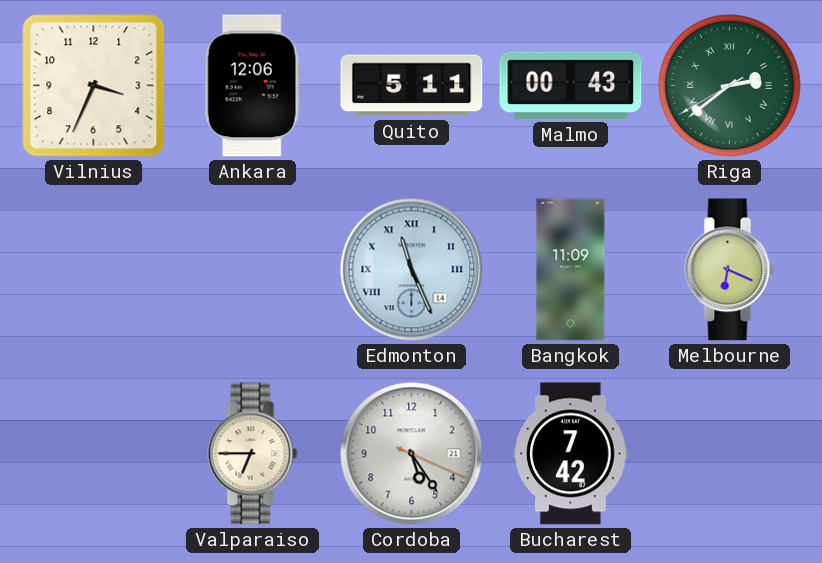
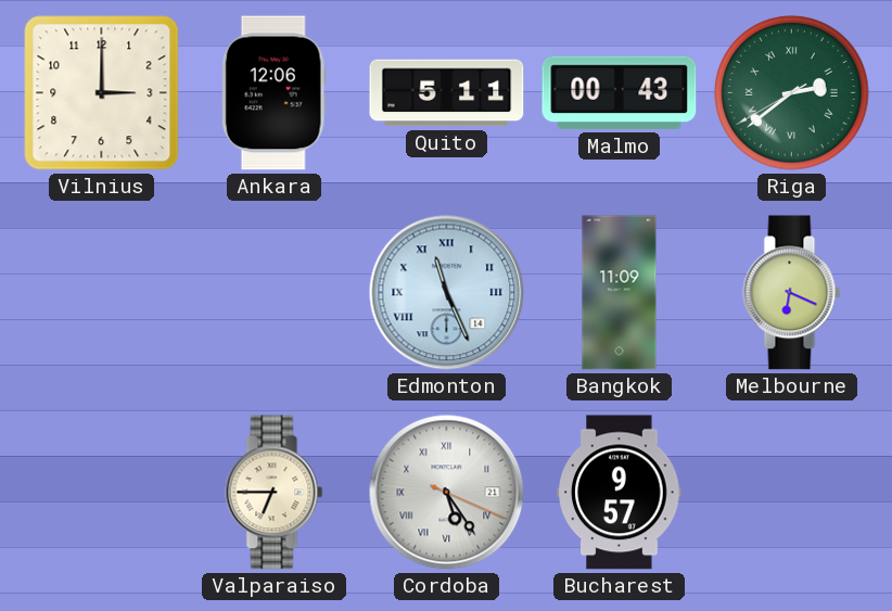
Vilnius: 3:34 -> 3:00
Cordoba numerals: Arabic -> Roman
Bucharest: 7:42 -> 9:57
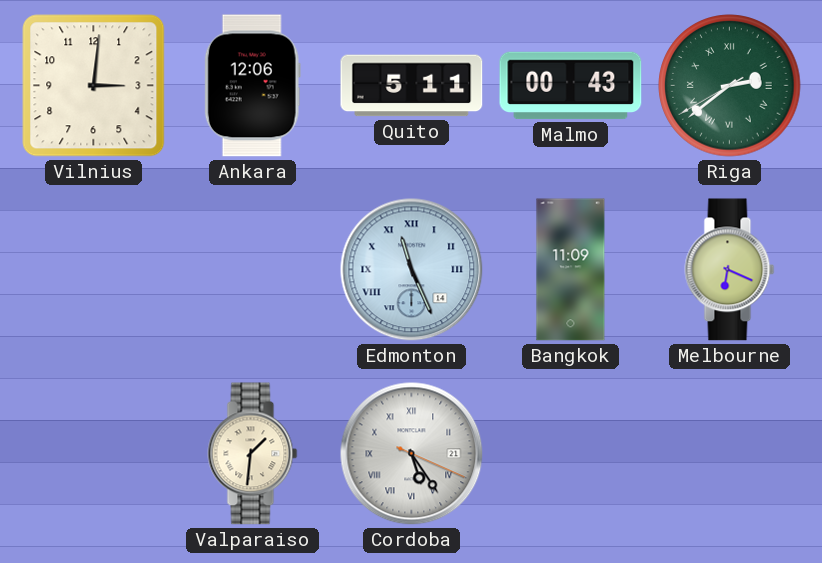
Vilnius: 3:00 -> 3:01
Valparaiso: 6:45 -> 1:31
Bucharest: 9:57 -> none
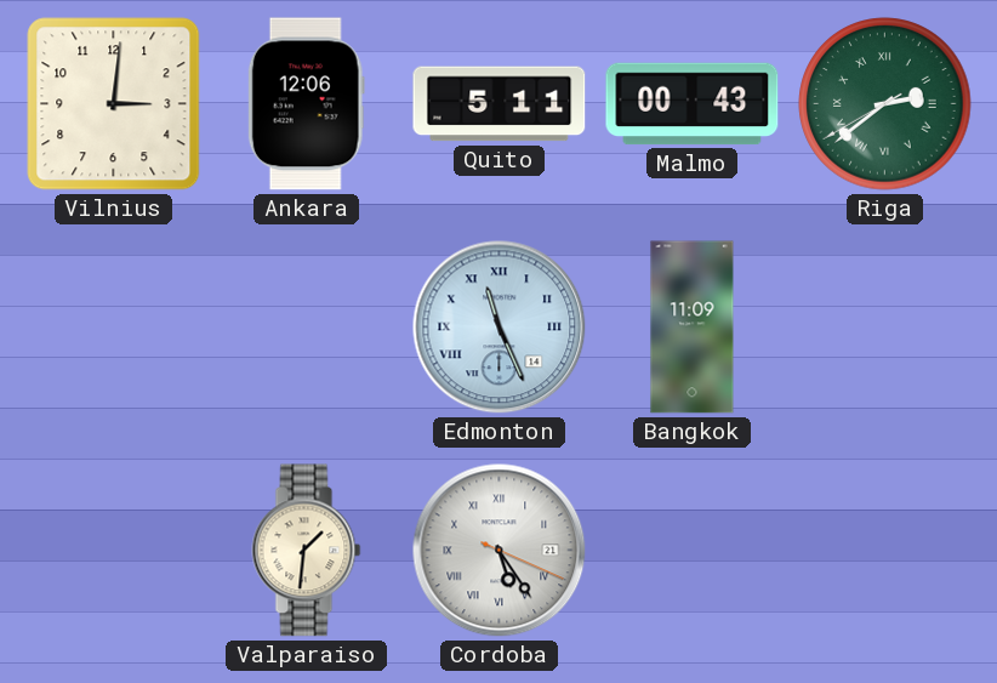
Melbourne: 6:19 -> none
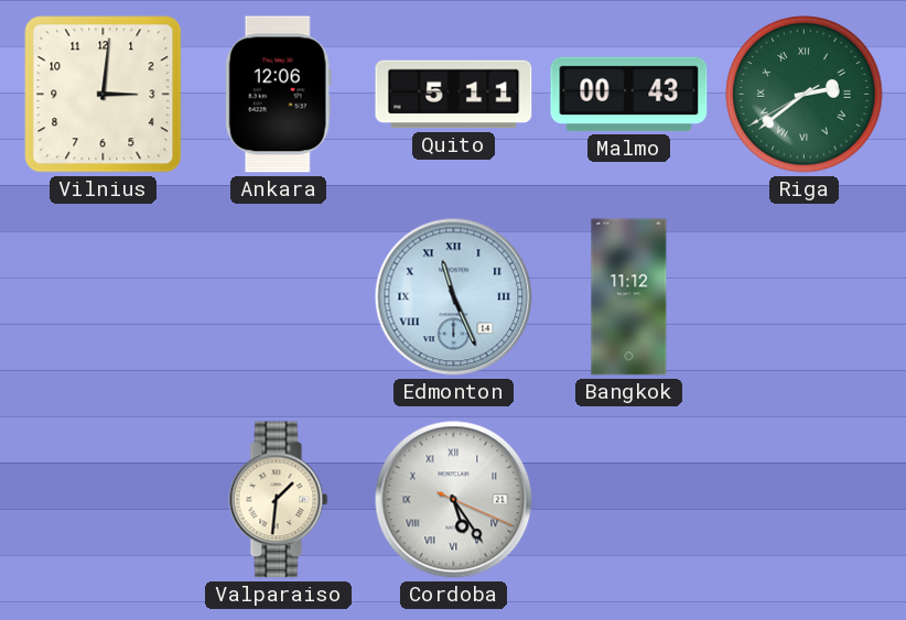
Bangkok: 11:09 -> 11:12
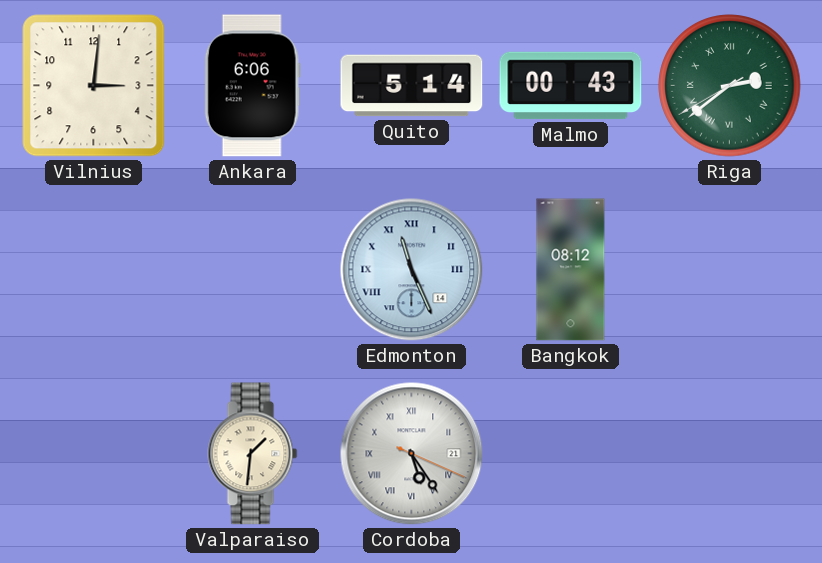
Ankara: 12:06 -> 6:06
Quito: 5:11 -> 5:14
Bangkok: 11:12 -> 08:12
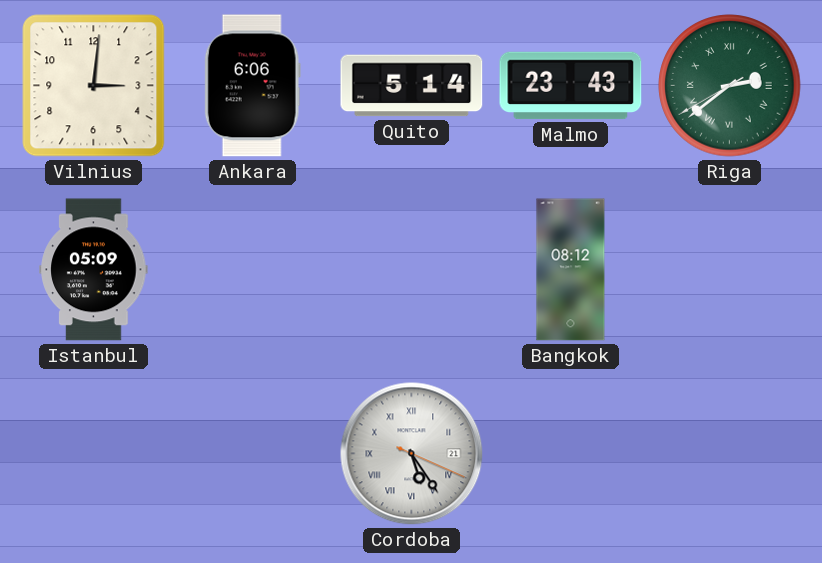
Malmo: 00:43 -> 23:43
Istanbul: none -> 05:09
Edmonton: 11:26 -> none
Valparaiso: 1:31 -> none
